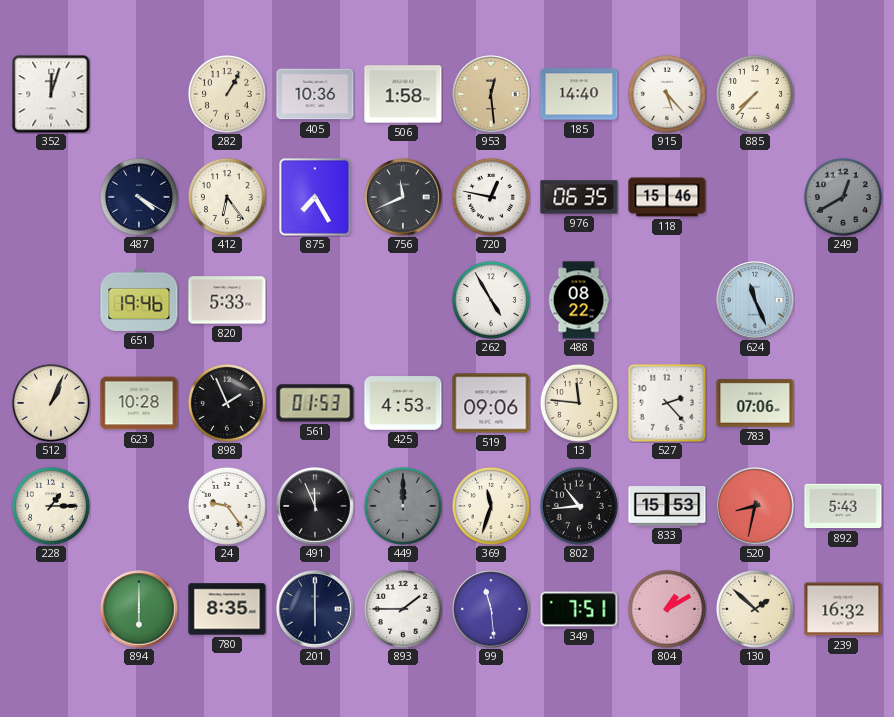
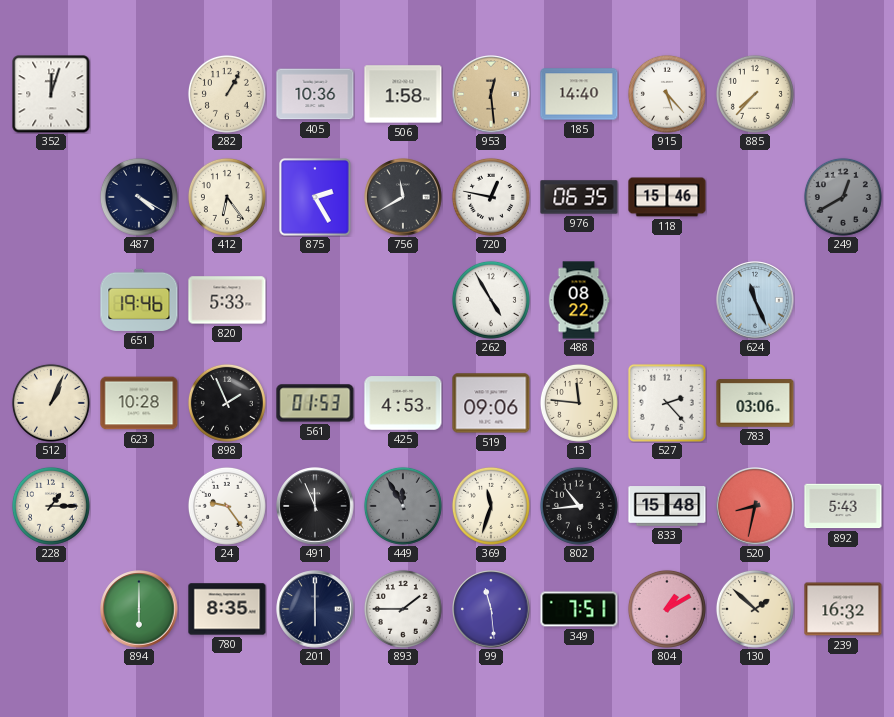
875: 7:25 -> 2:25
756: 11:41 -> 11:40
783: 07:06 -> 03:06
449: 12:00 -> 11:55
833: 15:53 -> 15:48
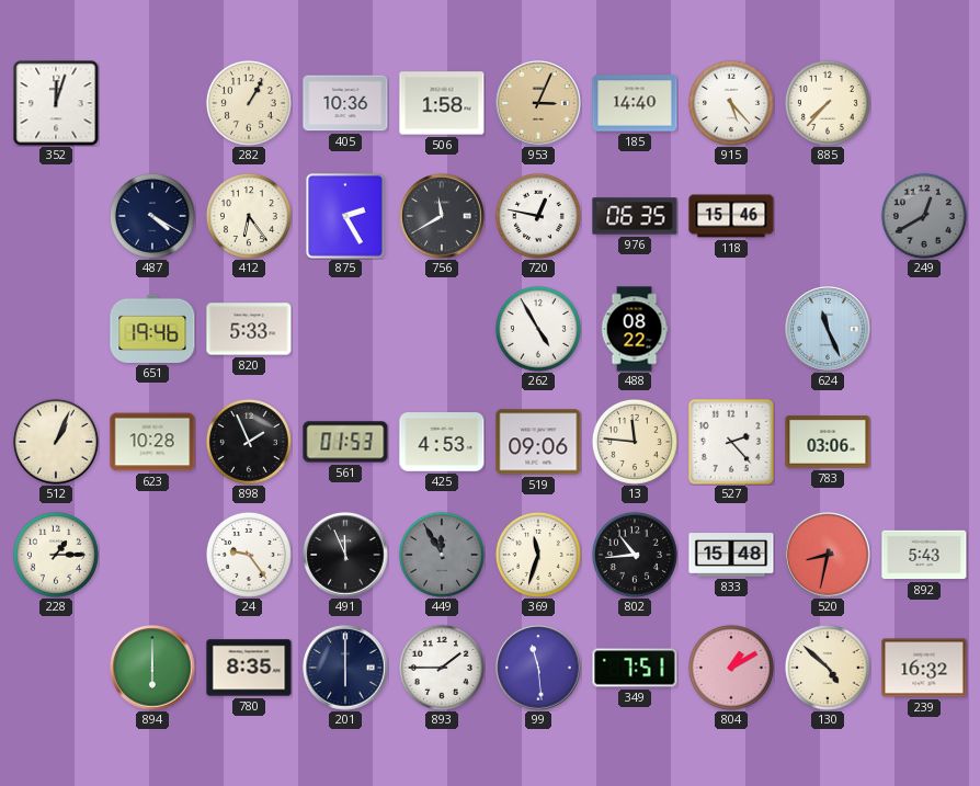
953: 12:29 -> 3:04
130: 1:52 -> 4:52
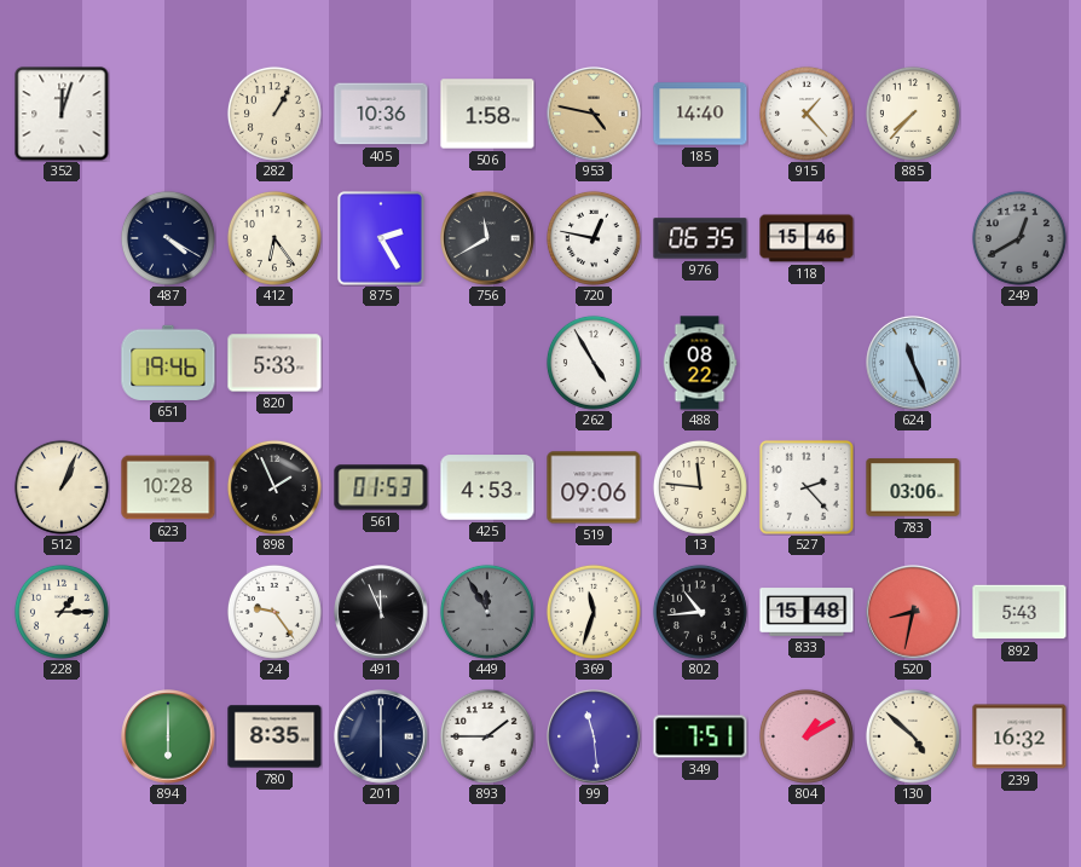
953: 3:04 -> 4:47
915: 5:23 -> 1:23
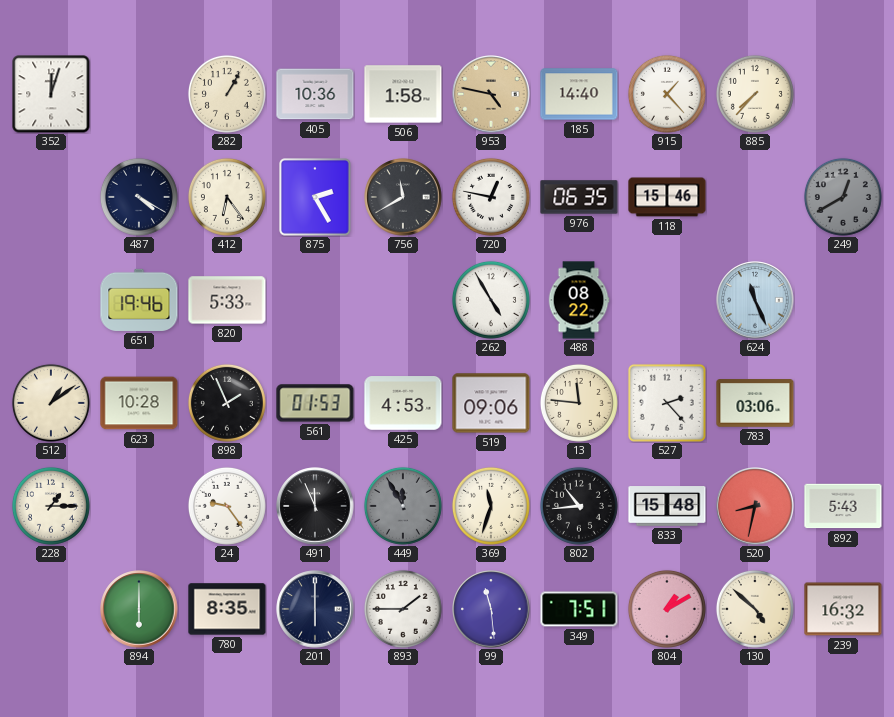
512: 1:04 -> 1:09
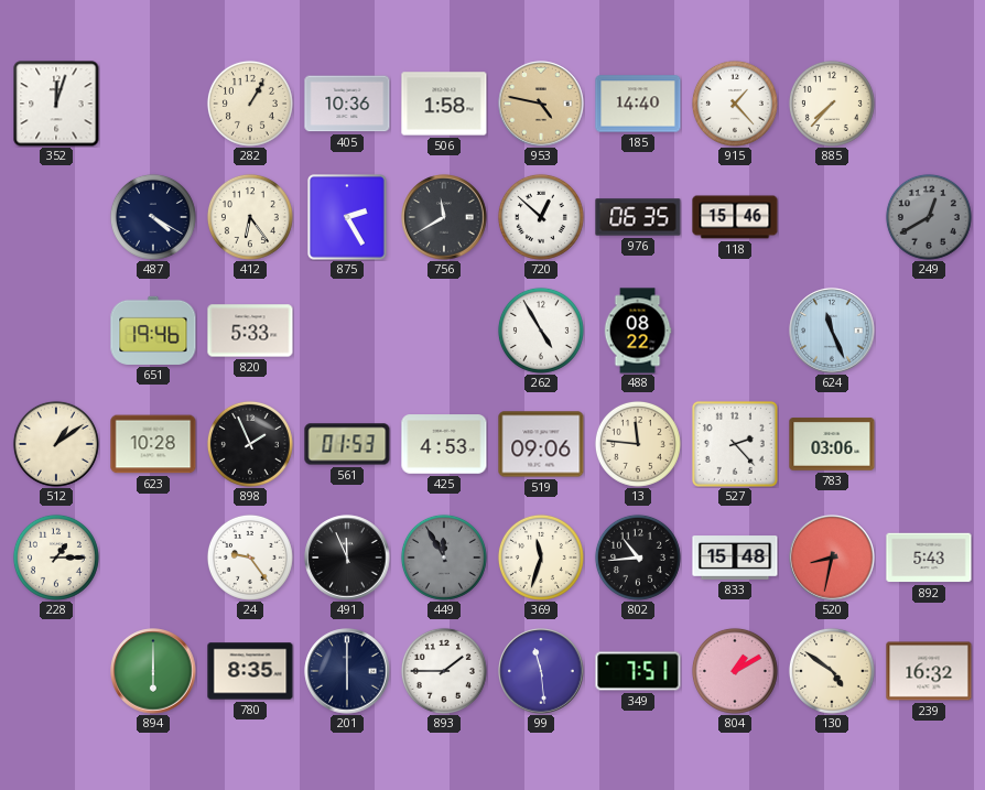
720: 12:47 -> 12:52
130: 4:52 -> 4:51
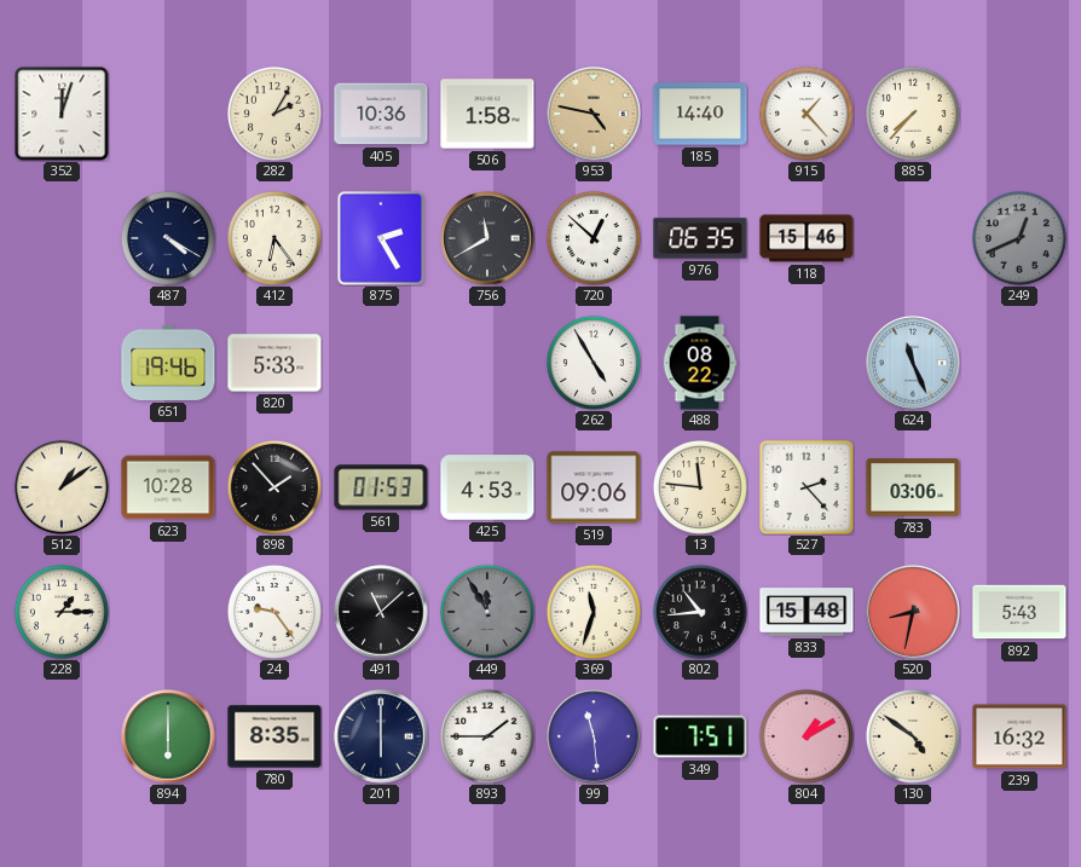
282: 1:05 -> 2:05
249: 12:40 -> 12:41
898: 1:56 -> 1:53
491: 11:56 -> 11:08
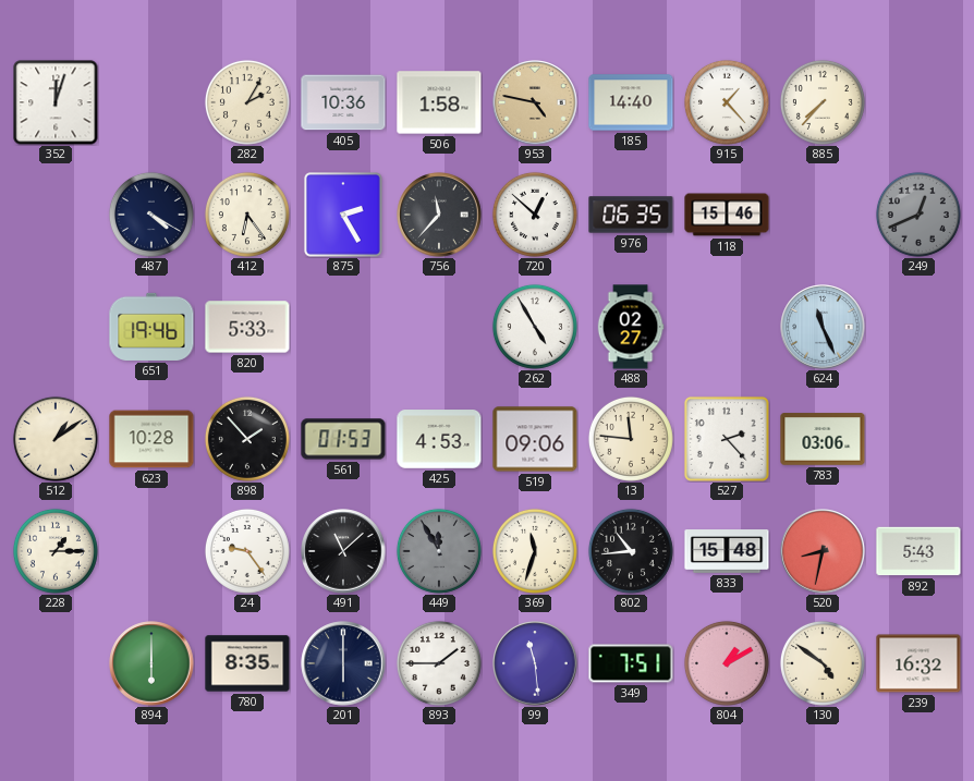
756: 11:40 -> 11:37
488: 08:22 -> 02:27
